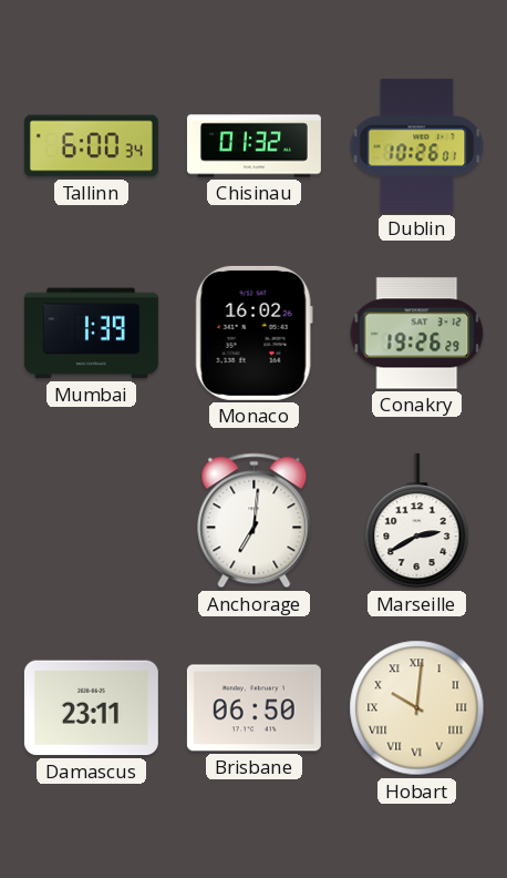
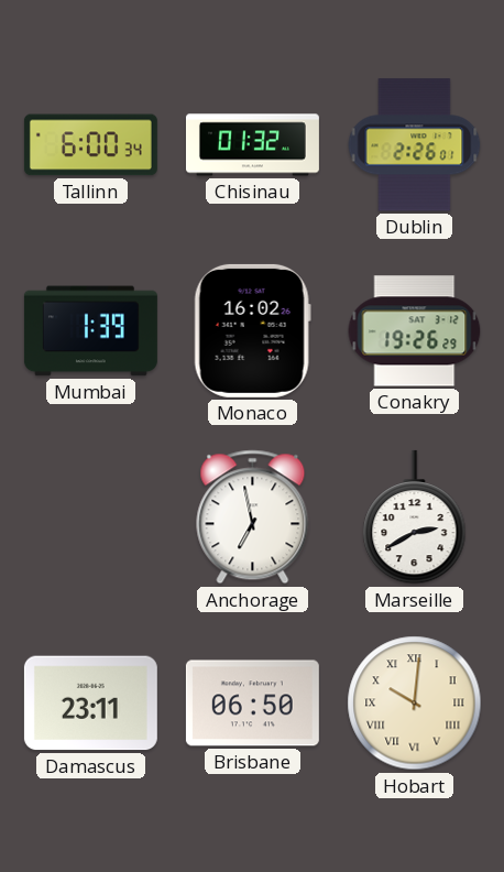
Dublin: 10:26 -> 2:26
Anchorage: 7:01 -> 6:58
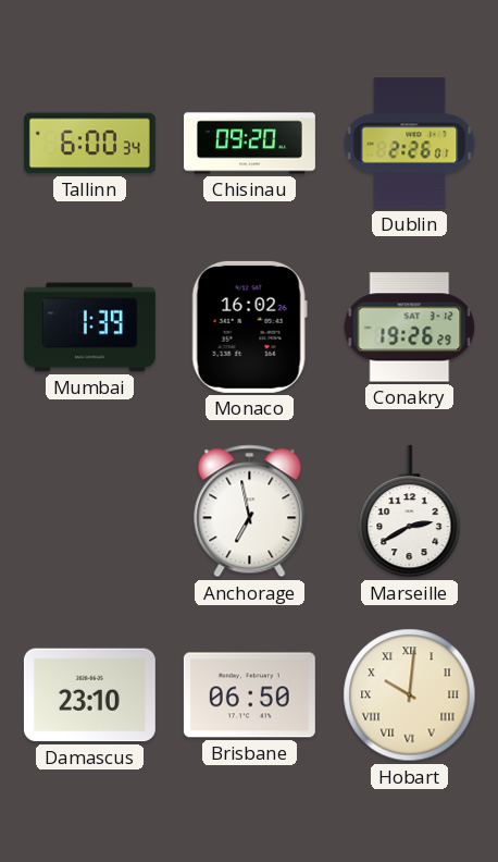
Chisinau: 01:32 -> 09:20
Damascus: 23:11 -> 23:10
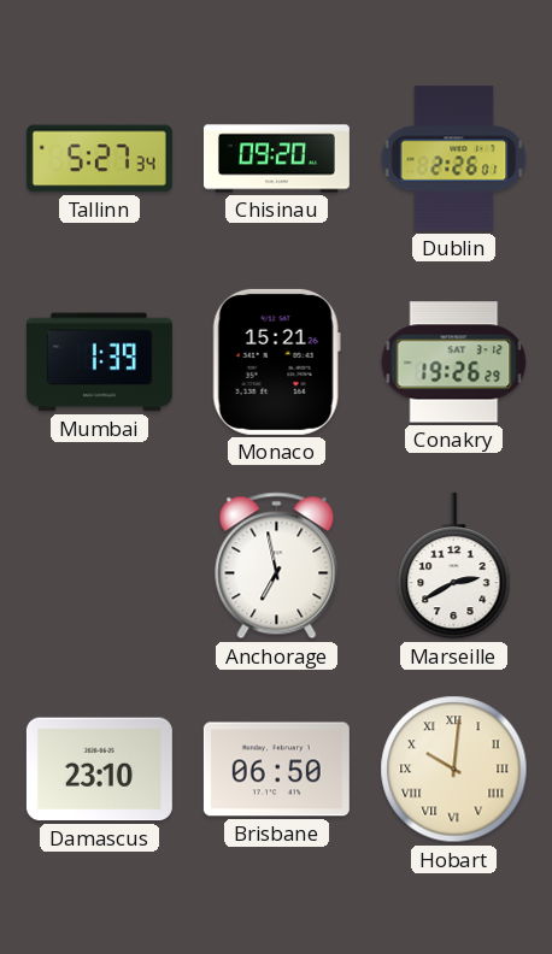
Tallinn: 6:00 -> 5:27
Monaco: 16:02 -> 15:21
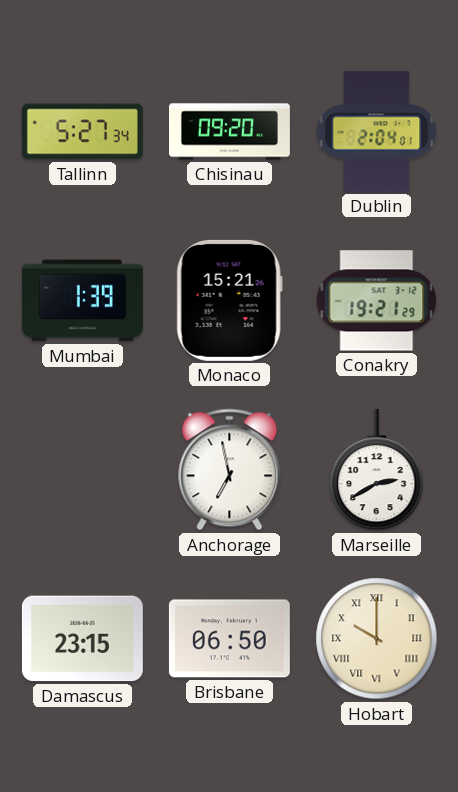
Dublin: 2:26 -> 2:04
Conakry: 19:26 -> 19:21
Damascus: 23:10 -> 23:15
Hobart: 10:01 -> 10:00
